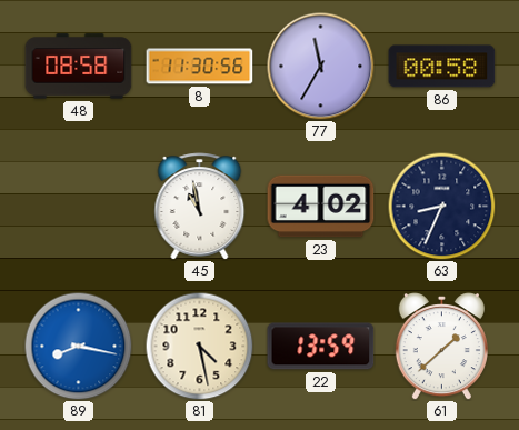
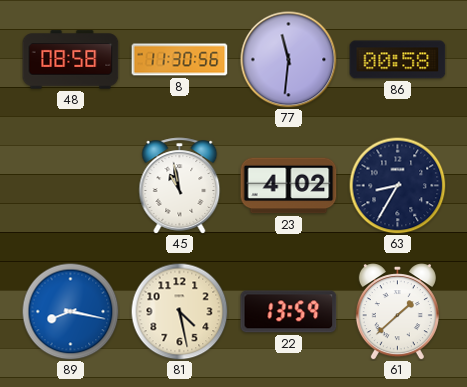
77: 11:35 -> 11:31
63: 8:34 -> 8:35
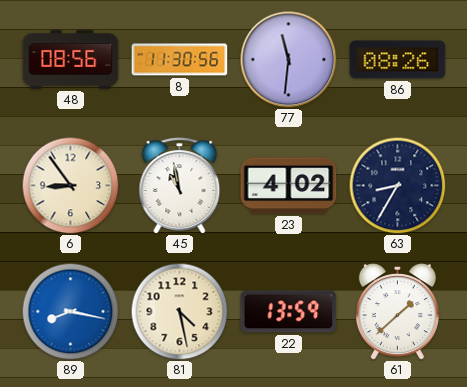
48: 08:58 -> 08:56
86: 00:58 -> 08:26
6: none -> 8:54
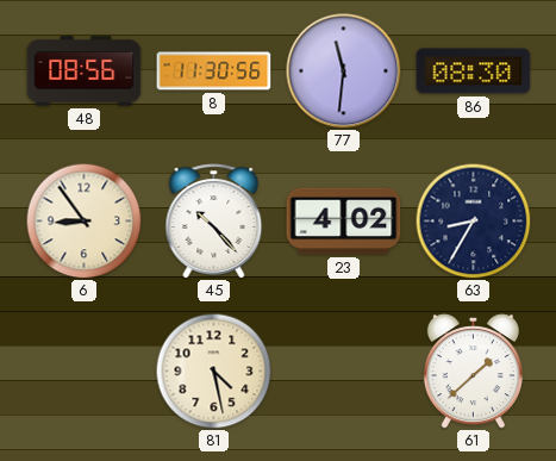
86: 08:26 -> 08:30
45: 10:58 -> 10:23
89: 8:17 -> none
22: 13:59 -> none
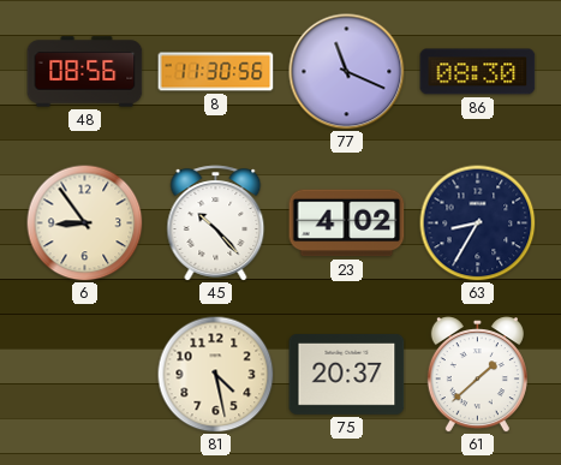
77: 11:31 -> 11:19
75: none -> 20:37
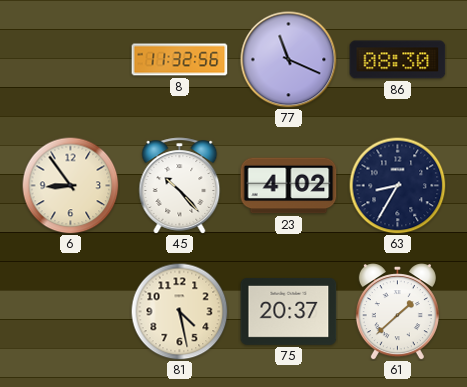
48: 08:56 -> none
8: 11:30 -> 11:32
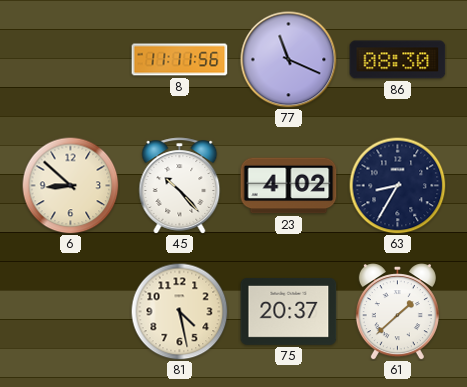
8: 11:32 -> 11:11
6: 8:54 -> 8:52
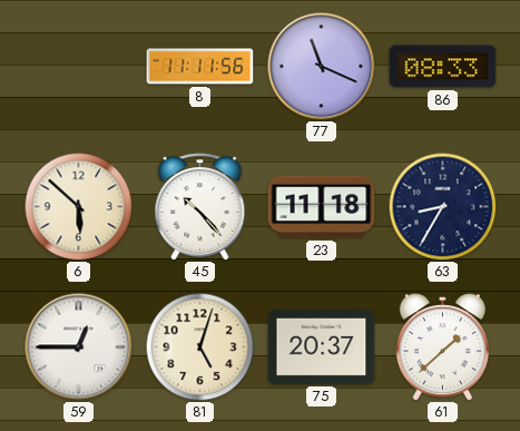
86: 08:30 -> 08:33
6: 8:52 -> 5:52
23: 4:02 -> 11:18
59: none -> 12:45
81: 4:28 -> 5:03
